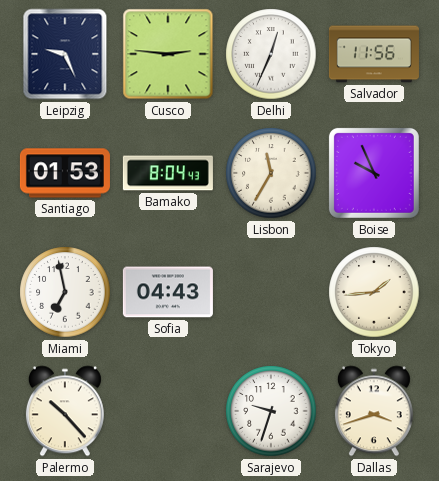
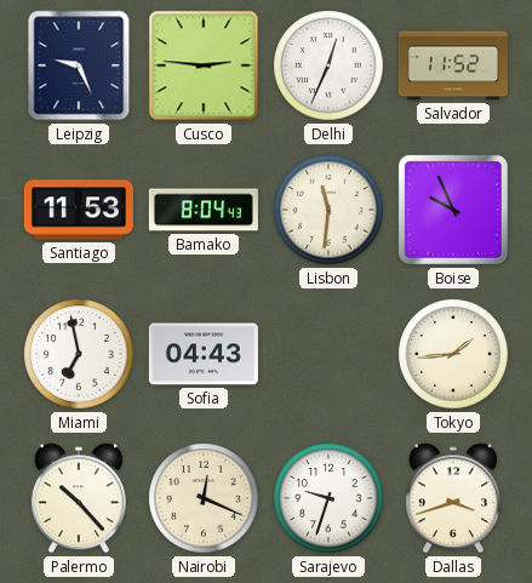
Salvador: 11:56 -> 11:52
Santiago: 01:53 -> 11:53
Lisbon: 11:35 -> 11:31
Nairobi: none -> 12:19
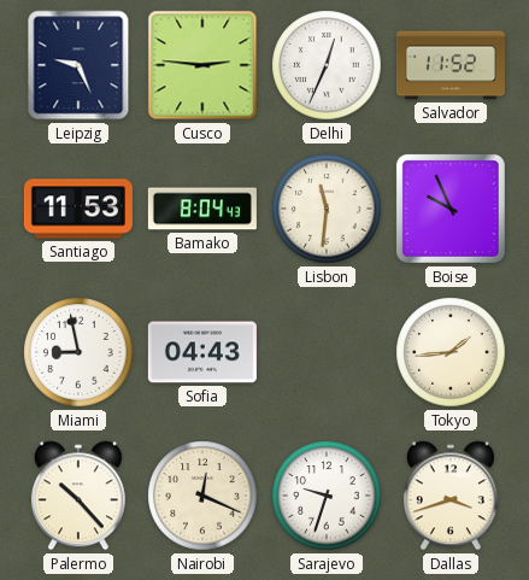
Miami: 6:58 -> 8:58
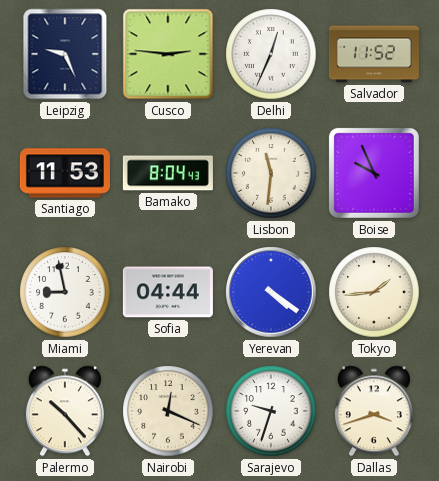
Sofia: 04:43 -> 04:44
Yerevan: none -> 4:21
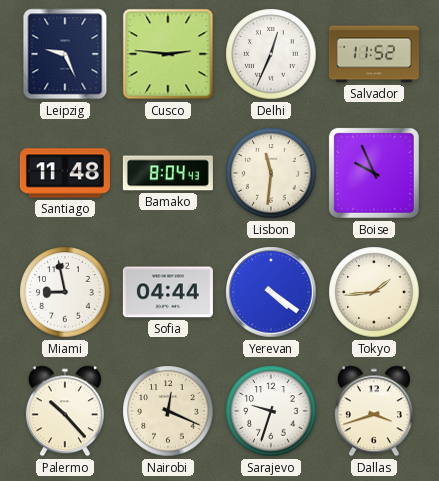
Santiago: 11:53 -> 11:48
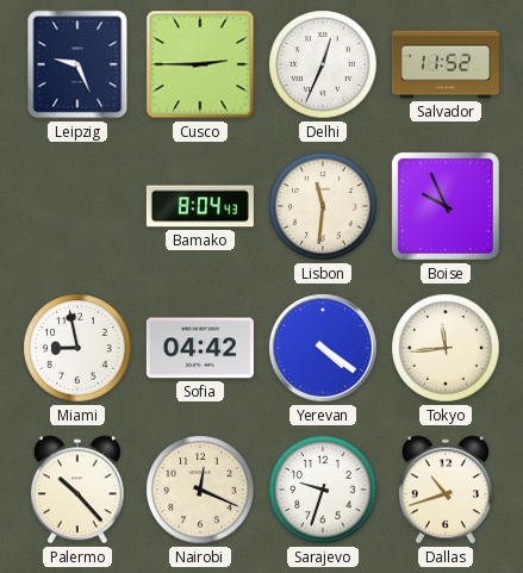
Cusco: 2:46 -> 2:45
Santiago: 11:48 -> none
Sofia: 04:44 -> 04:42
Tokyo: 1:44 -> 11:44
Dallas: 3:42 -> 10:42
